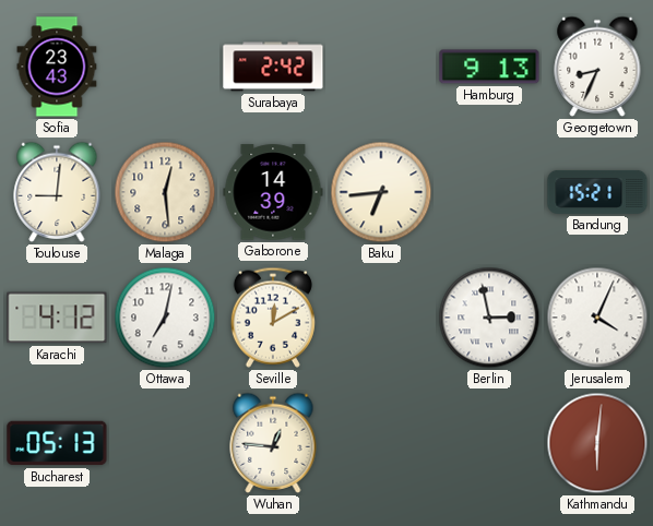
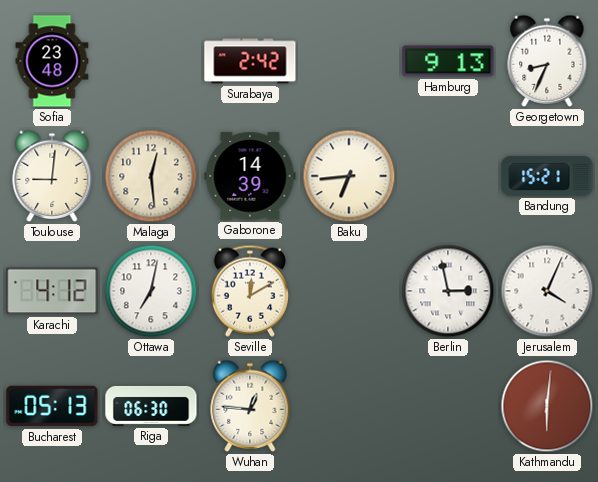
Sofia: 23:43 -> 23:48
Riga: none -> 06:30
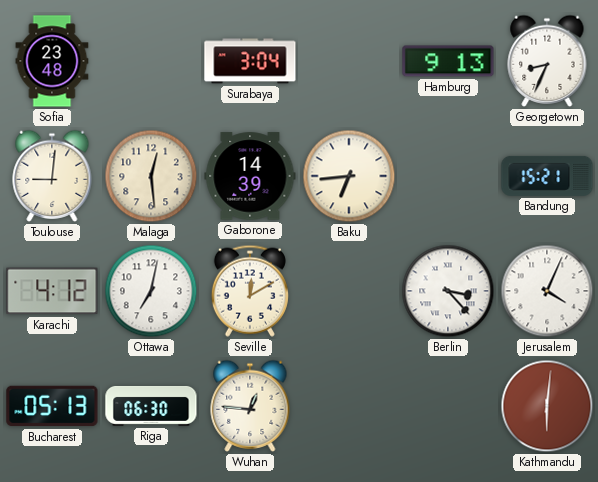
Surabaya: 2:42 -> 3:04
Berlin: 2:58 -> 3:23
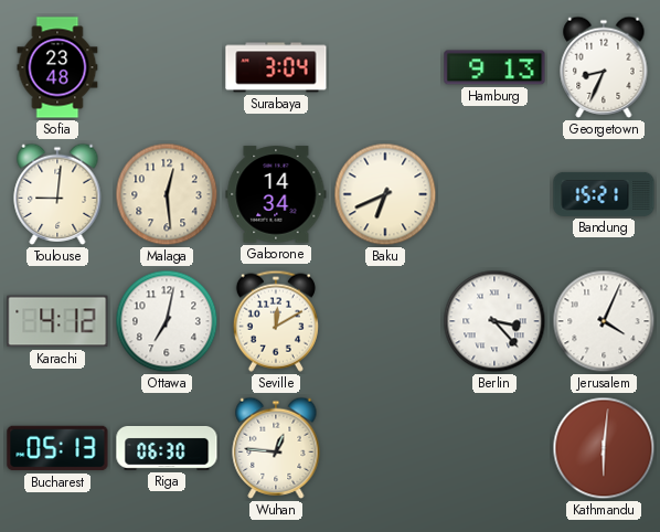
Gaborone: 14:39 -> 14:34
Baku: 6:44 -> 6:41
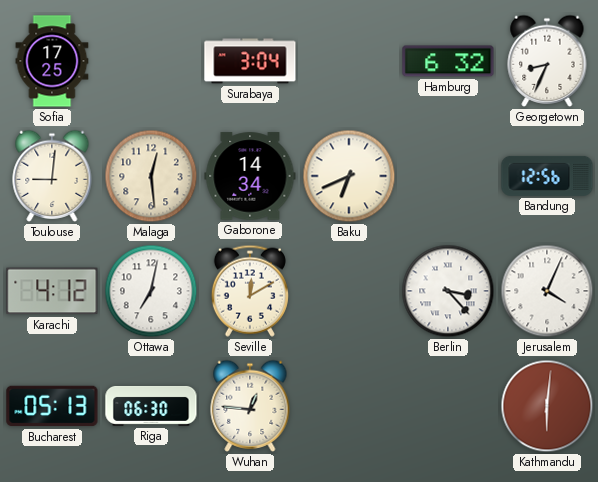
Sofia: 23:48 -> 17:25
Hamburg: 9:13 -> 6:32
Bandung: 15:21 -> 12:56
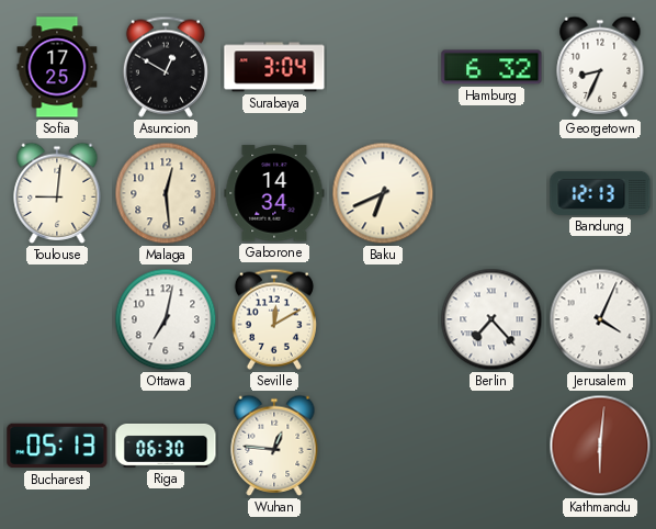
Asuncion: none -> 12:50
Bandung: 12:56 -> 12:13
Karachi: 4:12 -> none
Berlin: 3:23 -> 7:23
